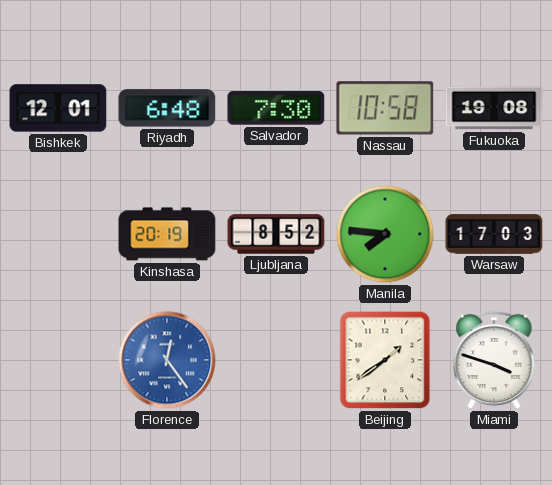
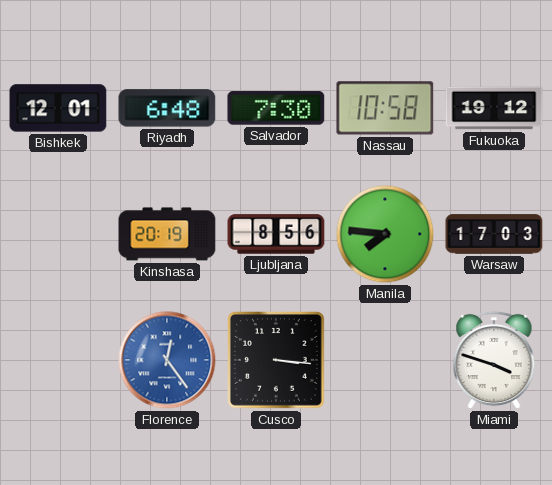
Fukuoka: 19:08 -> 19:12
Ljubljana: 8:52 -> 8:56
Cusco: none -> 3:16
Beijing: 1:39 -> none
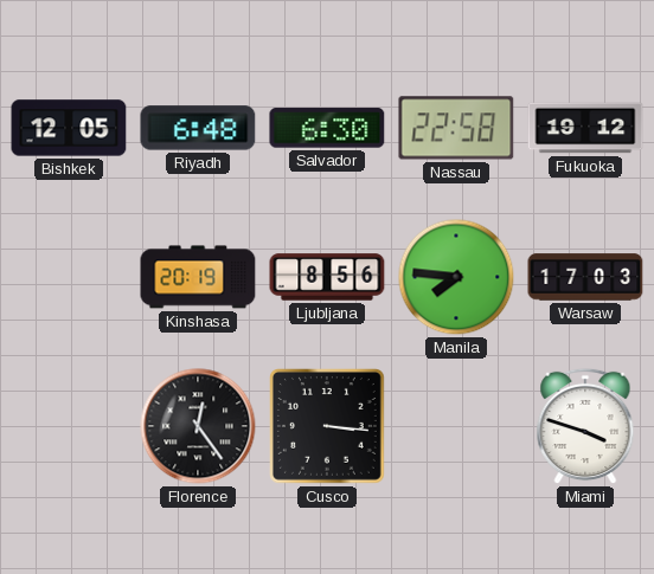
Bishkek: 12:01 -> 12:05
Salvador: 7:30 -> 6:30
Nassau: 10:58 -> 22:58
Florence dial: blue -> black
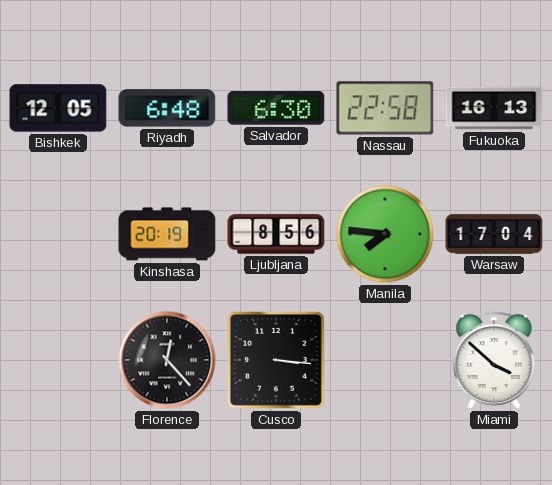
Fukuoka: 19:12 -> 16:13
Warsaw: 17:03 -> 17:04
Florence: 12:24 -> 12:23
Miami: 3:48 -> 3:52
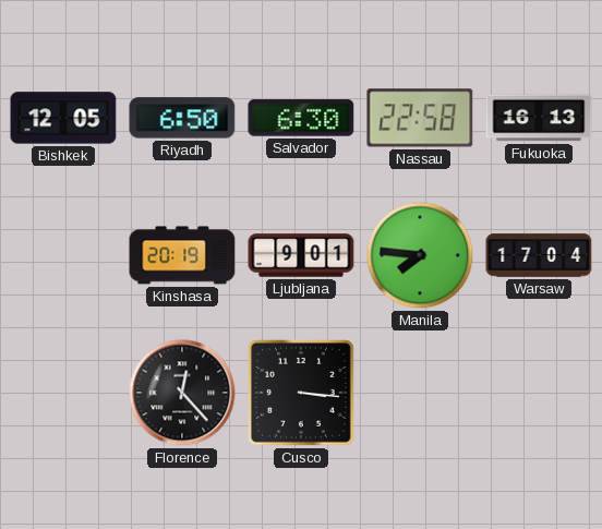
Riyadh: 6:48 -> 6:50
Ljubljana: 8:56 -> 9:01
Miami: 3:52 -> none
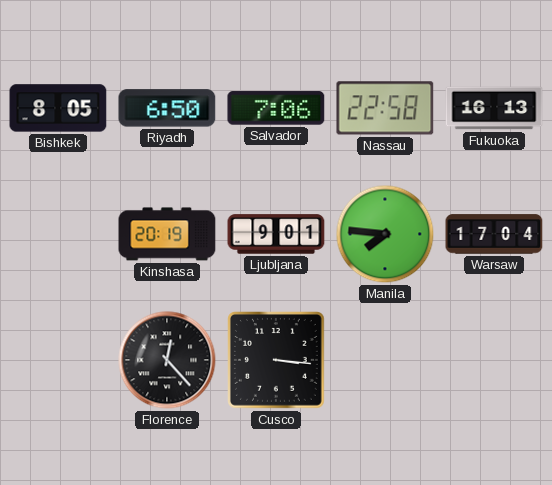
Bishkek: 12:05 -> 8:05
Salvador: 6:30 -> 7:06
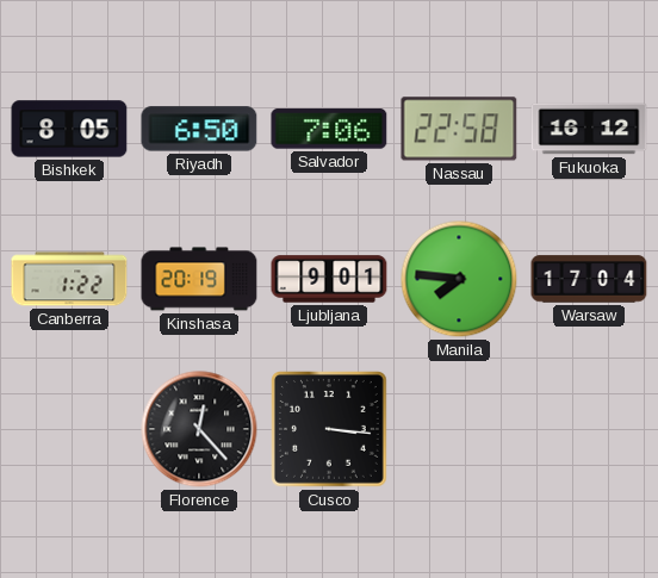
Fukuoka: 16:13 -> 16:12
Canberra: none -> 1:22
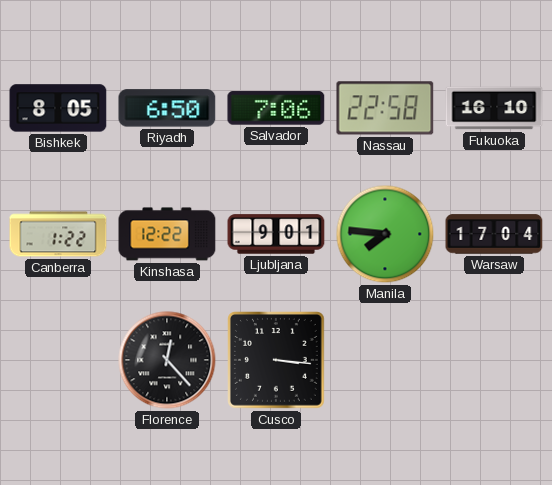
Fukuoka: 16:12 -> 16:10
Kinshasa: 20:19 -> 12:22
